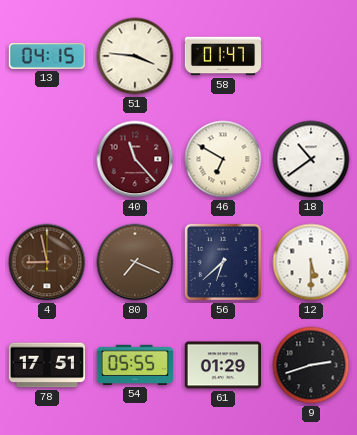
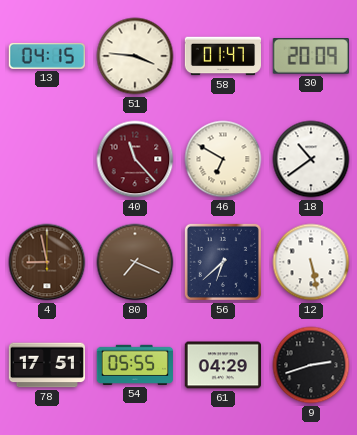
30: none -> 20:09
12: 5:30 -> 5:28
61: 01:29 -> 04:29
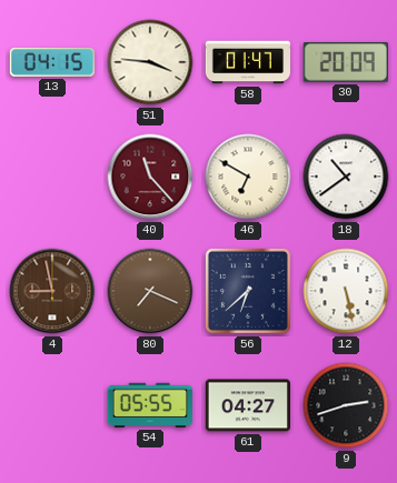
78: 17:51 -> none
61: 04:29 -> 04:27
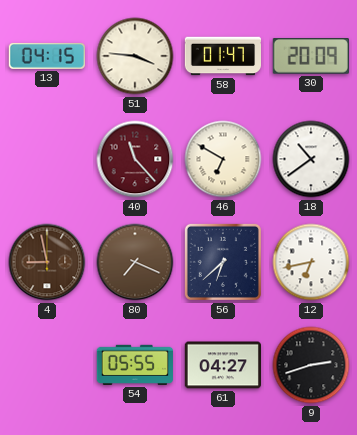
12: 5:28 -> 6:43
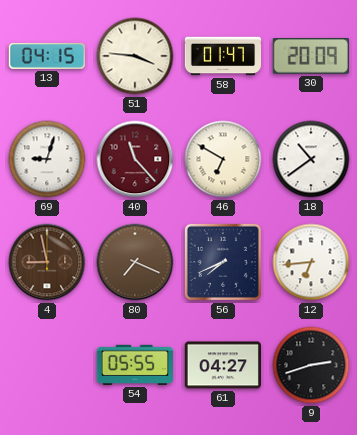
69: none -> 9:03
56: 6:38 -> 7:41
12: 6:43 -> 6:44
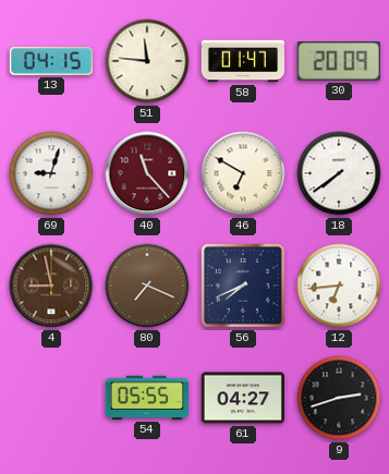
51: 3:46 -> 11:46
18: 10:39 -> 7:39
